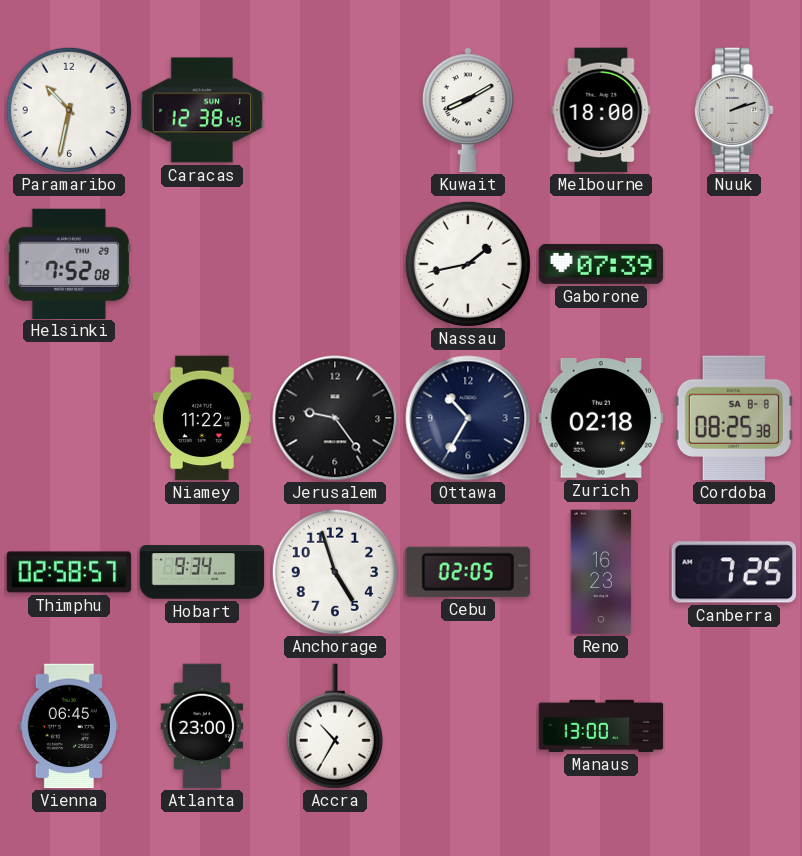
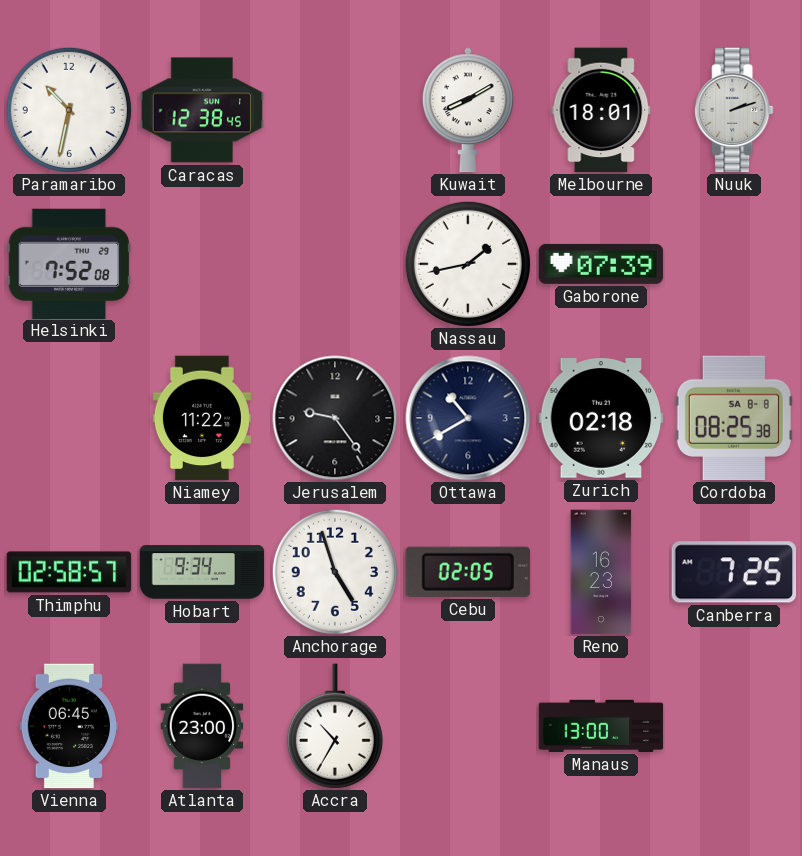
Melbourne: 18:00 -> 18:01
Ottawa: 10:35 -> 10:40
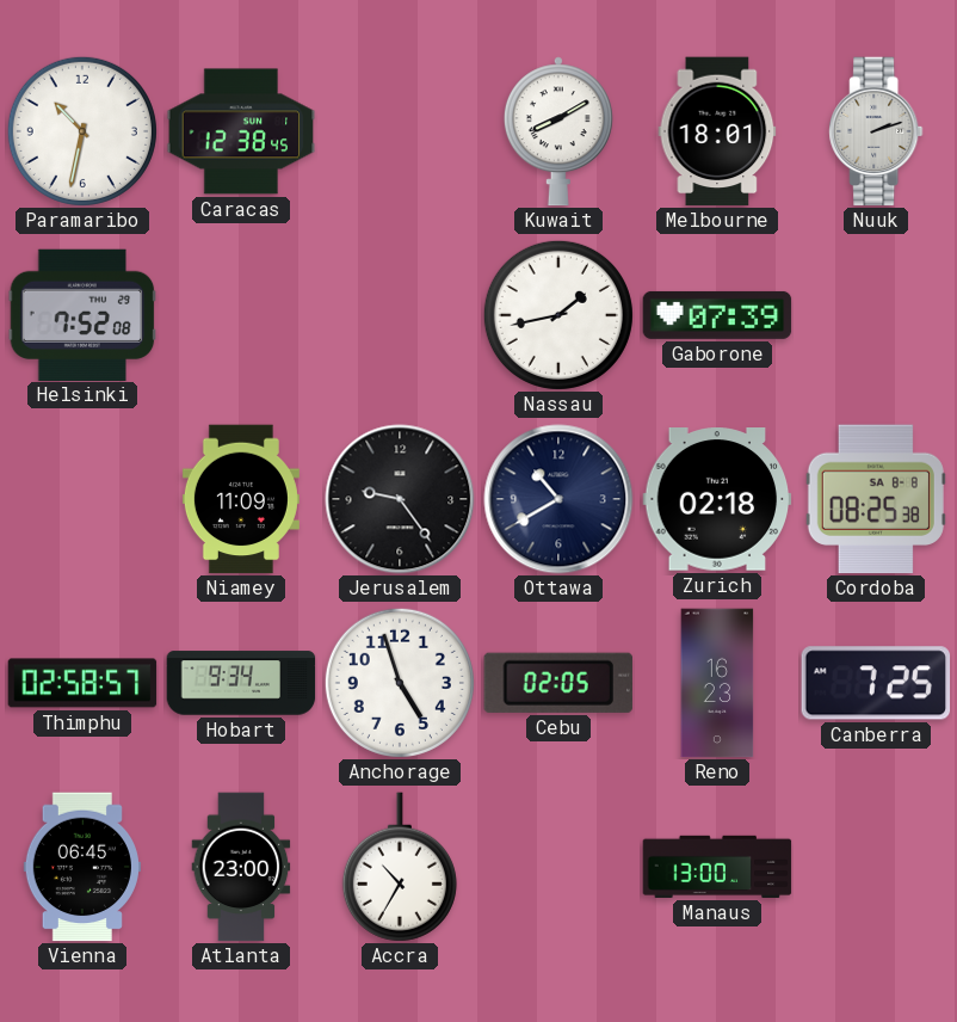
Niamey: 11:22 -> 11:09
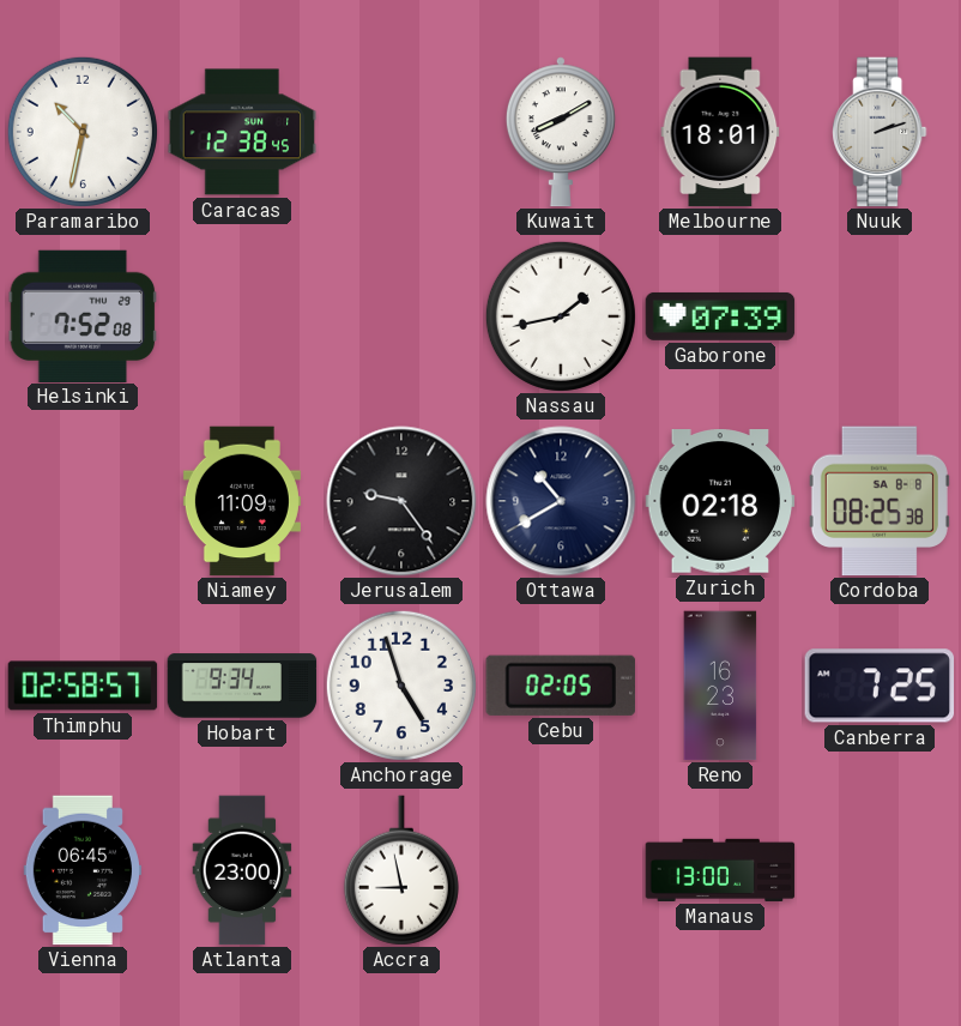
Accra: 10:35 -> 8:58
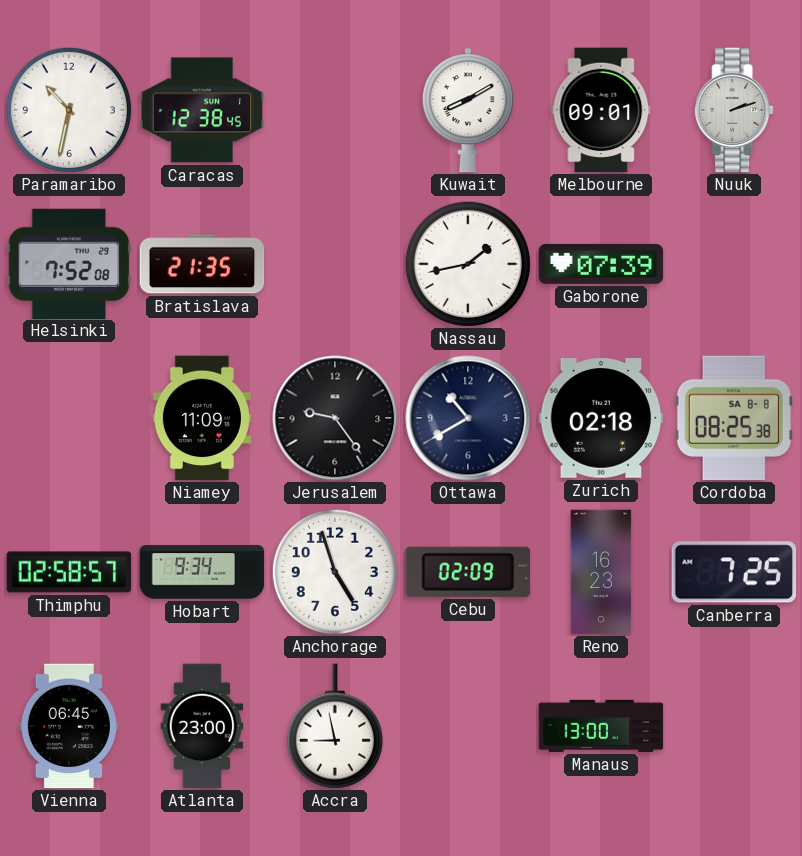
Melbourne: 18:01 -> 09:01
Bratislava: none -> 21:35
Cebu: 02:05 -> 02:09
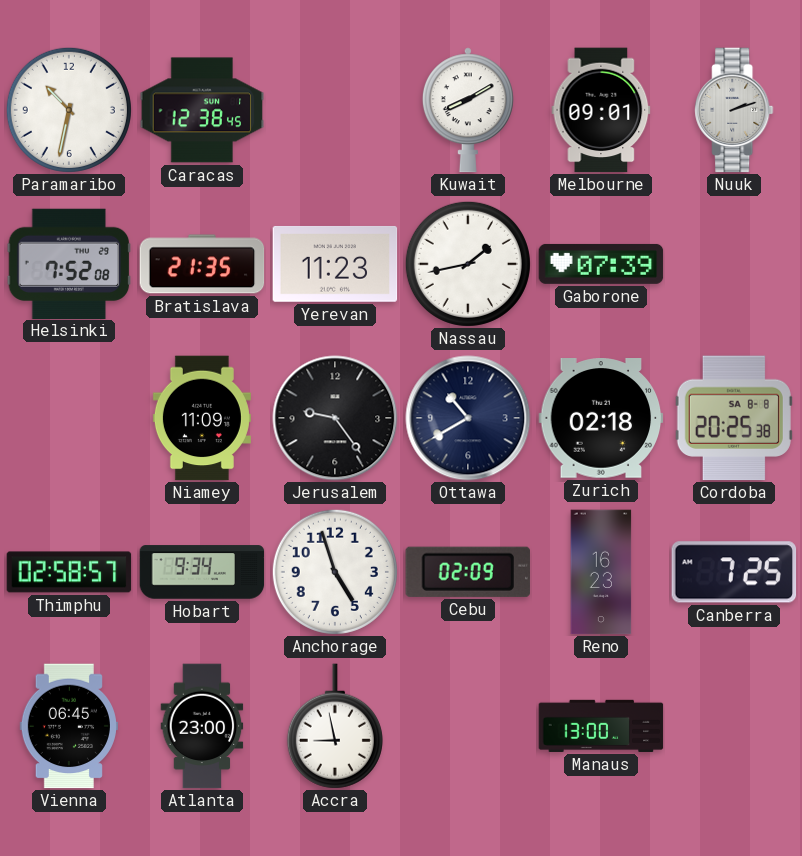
Yerevan: none -> 11:23
Cordoba: 08:25 -> 20:25
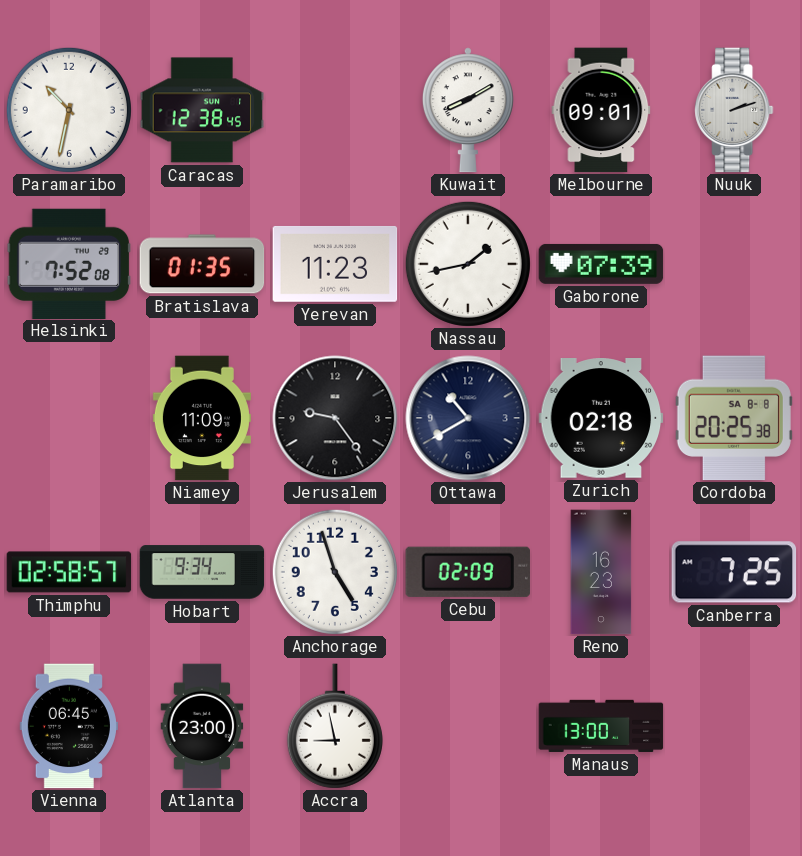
Bratislava: 21:35 -> 01:35
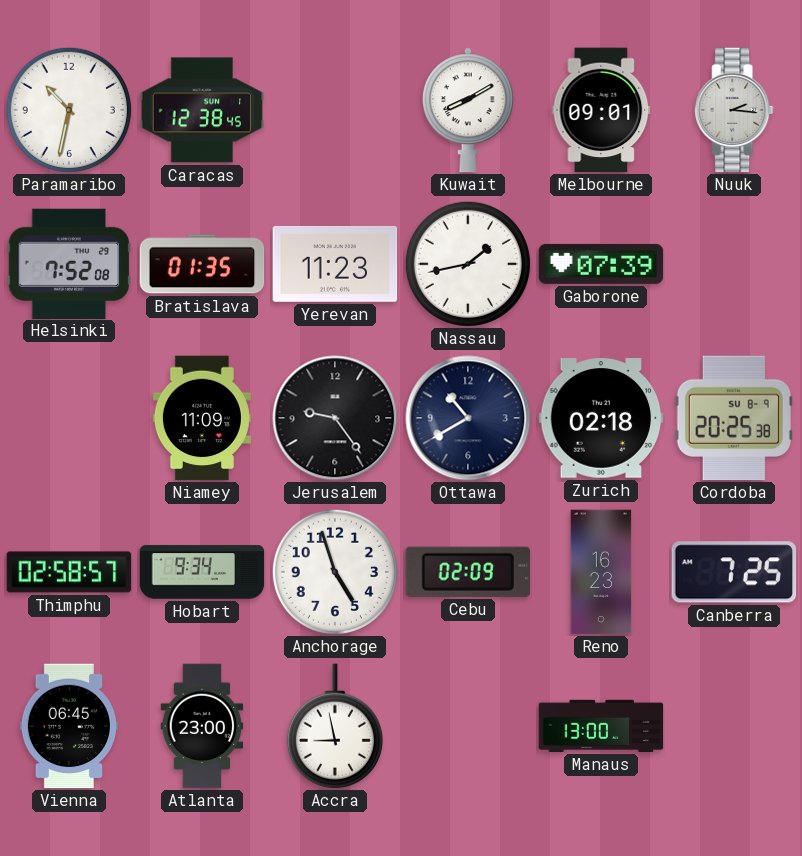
Nuuk: 2:12 -> 2:16
Cordoba date: SA 8-8 -> SU 8-9
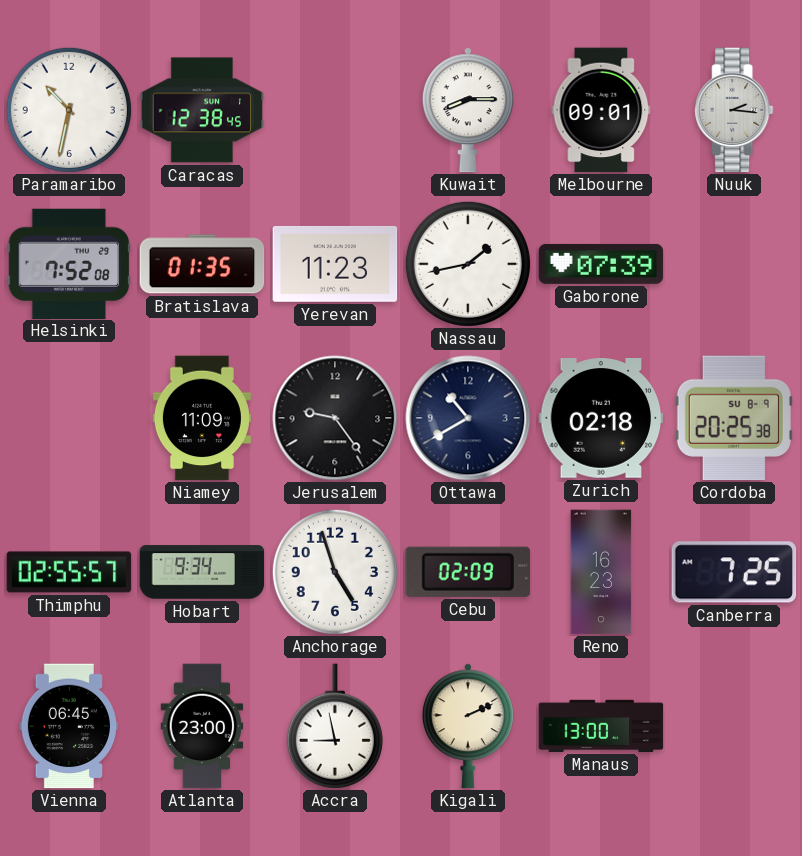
Kuwait: 8:10 -> 8:15
Thimphu: 02:58 -> 02:55
Kigali: none -> 2:11
